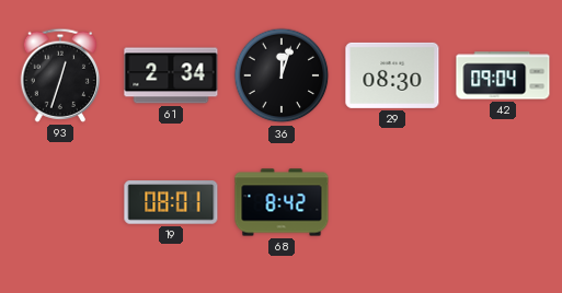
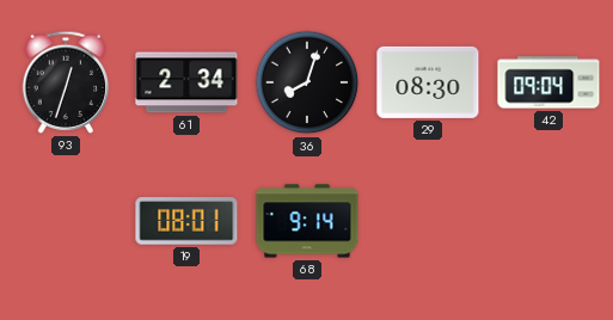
36: 12:03 -> 8:03
68: 8:42 -> 9:14
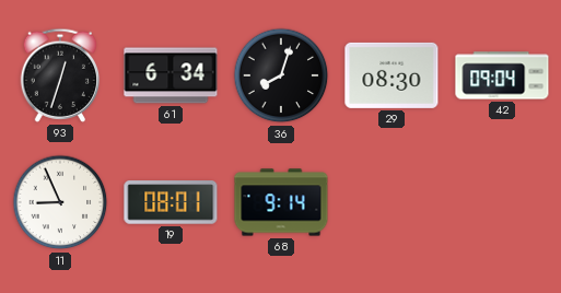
61: 2:34 -> 6:34
11: none -> 8:56
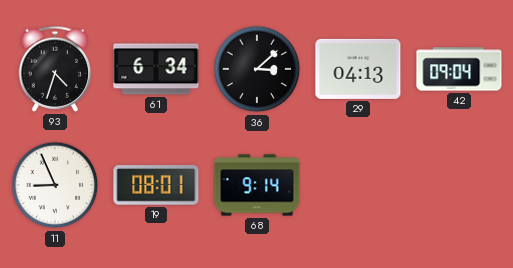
93: 12:33 -> 4:33
36: 8:03 -> 3:08
29: 08:30 -> 04:13
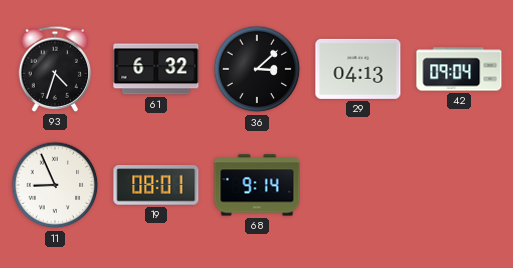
61: 6:34 -> 6:32
